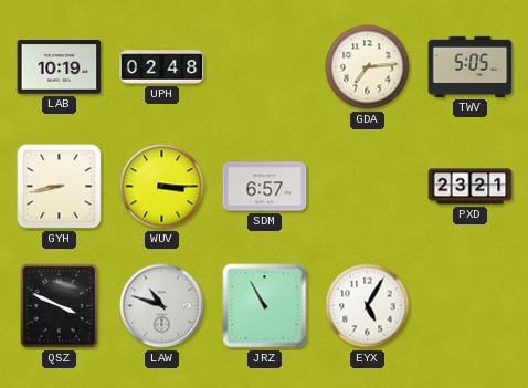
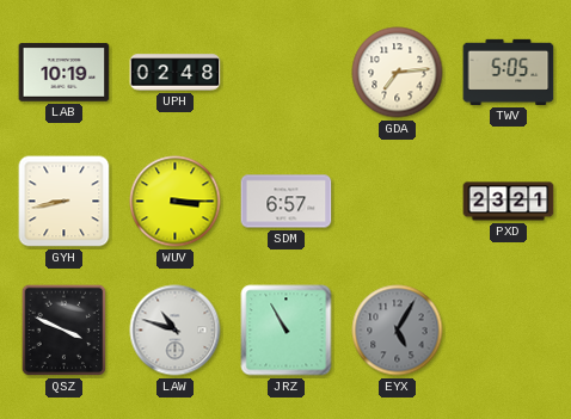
EYX dial: white -> grey
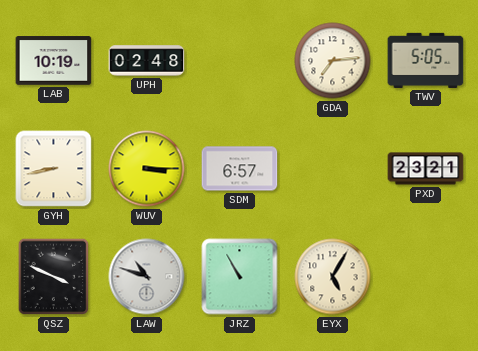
EYX dial: grey -> cream
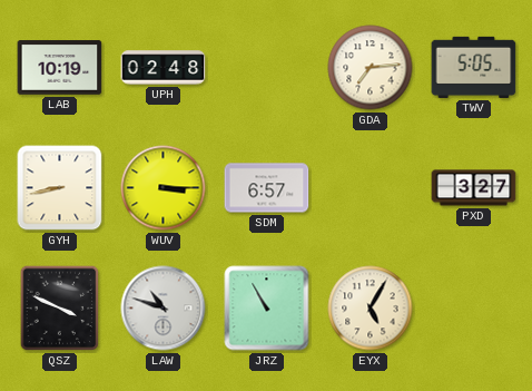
PXD: 23:21 -> 3:27
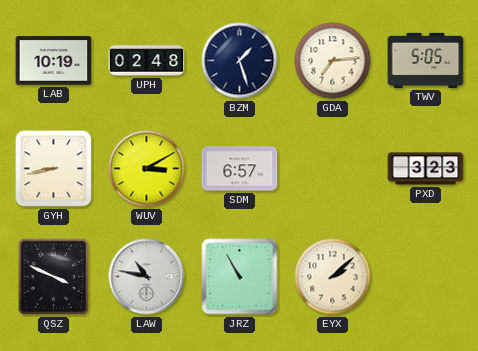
BZM: none -> 1:27
WUV: 3:15 -> 3:10
PXD: 3:27 -> 3:23
LAW: 10:48 -> 10:47
EYX: 5:05 -> 2:08
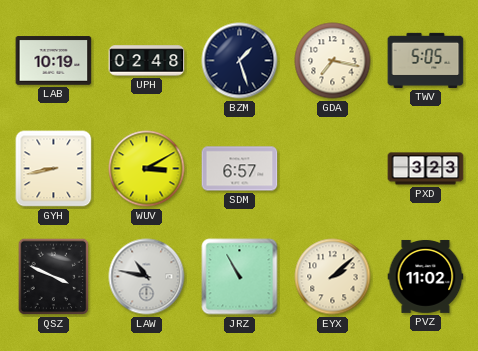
GDA: 7:14 -> 7:17
PVZ: none -> 11:02
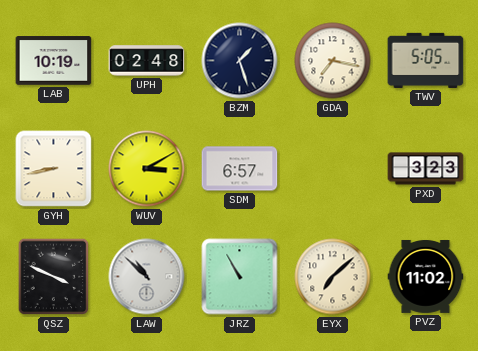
LAW: 10:47 -> 10:52
EYX: 2:08 -> 7:08
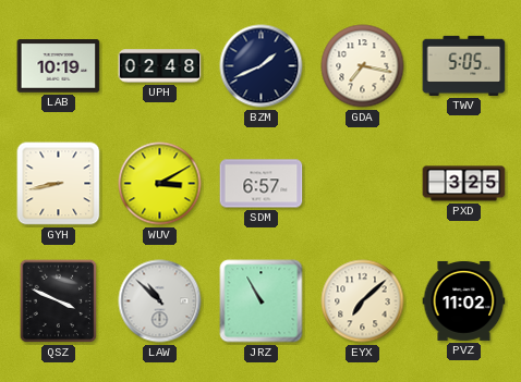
BZM: 1:27 -> 1:41
PXD: 3:23 -> 3:25
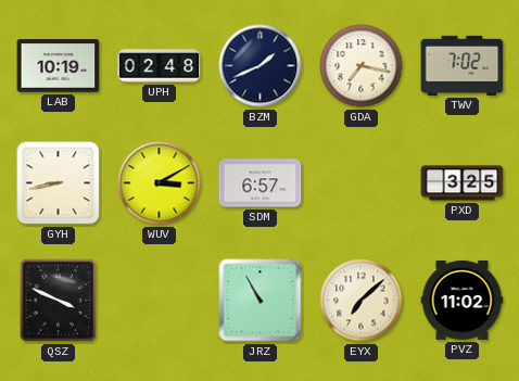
TWV: 5:05 -> 7:02
LAW: 10:52 -> none
